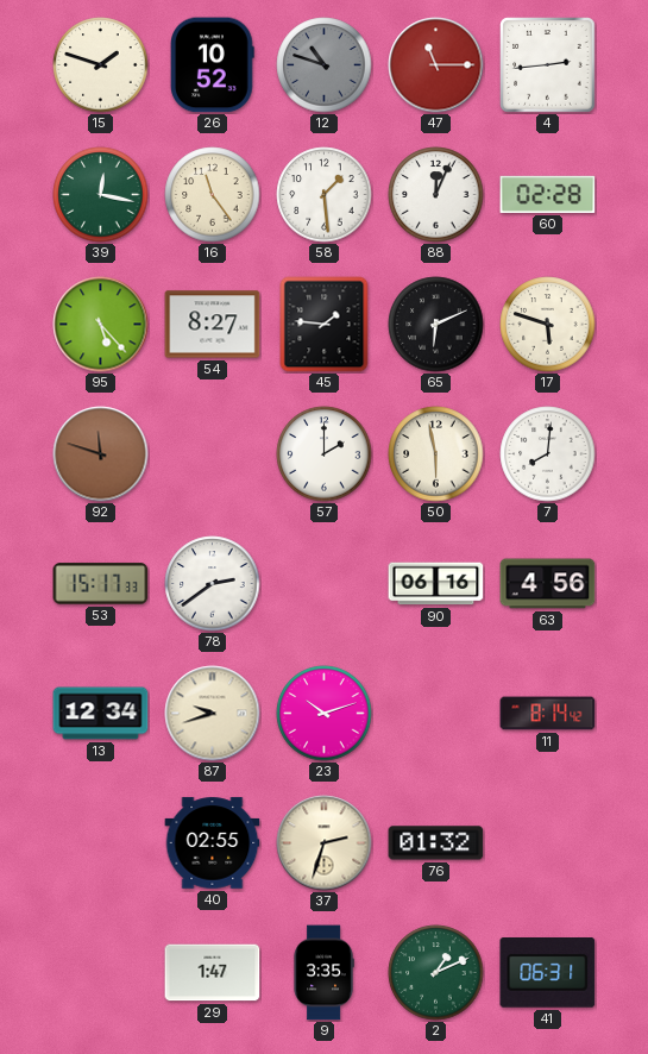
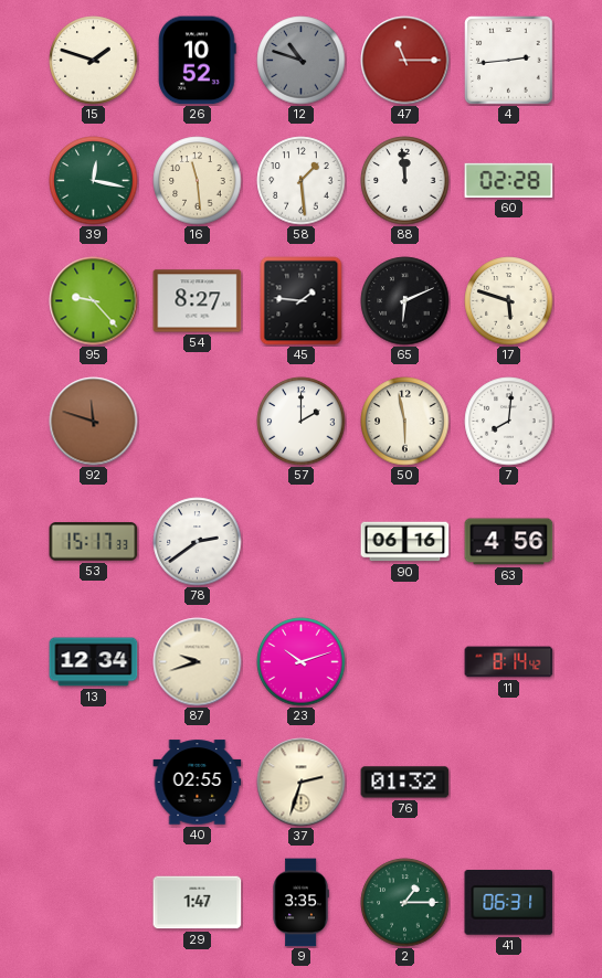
16: 11:24 -> 11:29
88: 12:04 -> 11:59
95: 5:23 -> 9:23
2: 1:11 -> 1:15
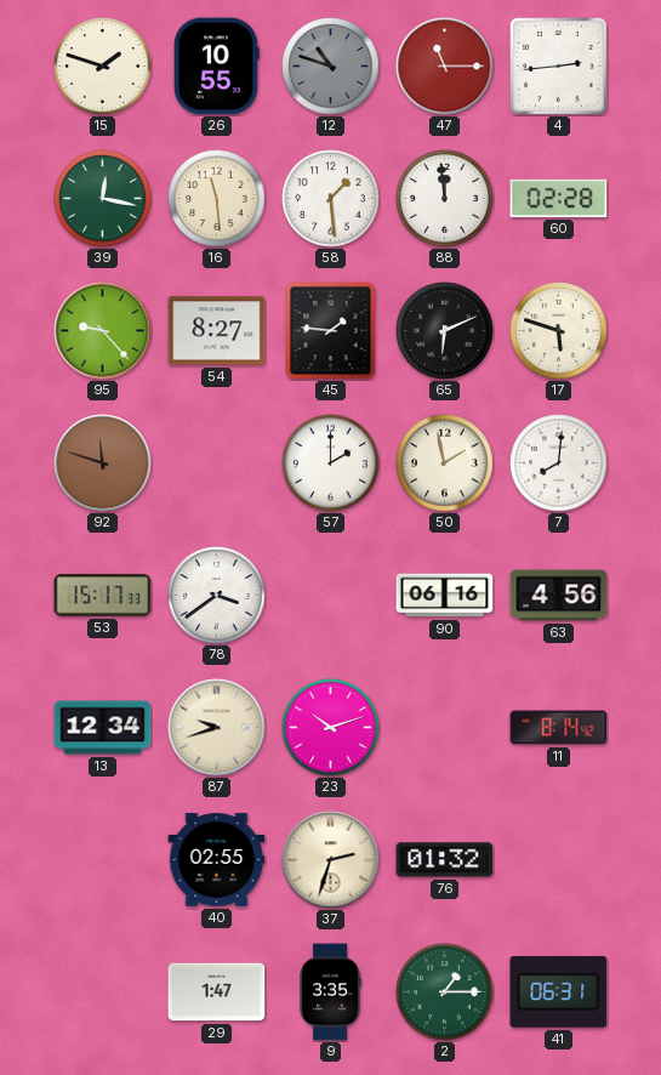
26: 10:52 -> 10:55
50: 5:58 -> 1:58
78: 2:39 -> 3:39
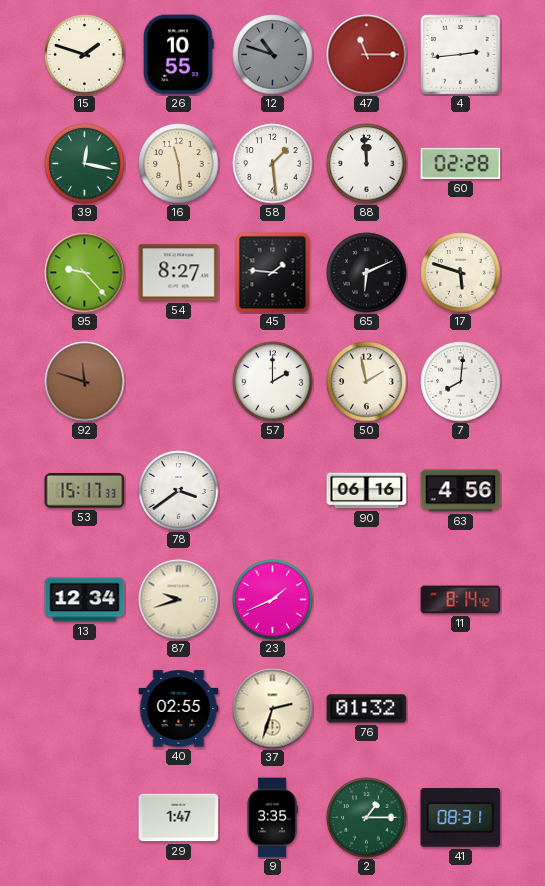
23: 10:12 -> 1:41
41: 06:31 -> 08:31
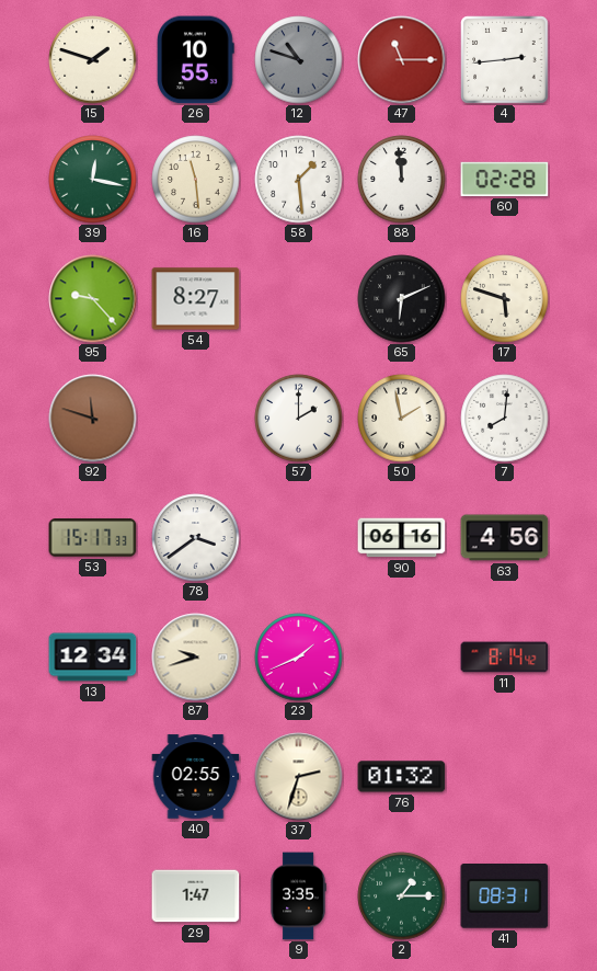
45: 1:46 -> none
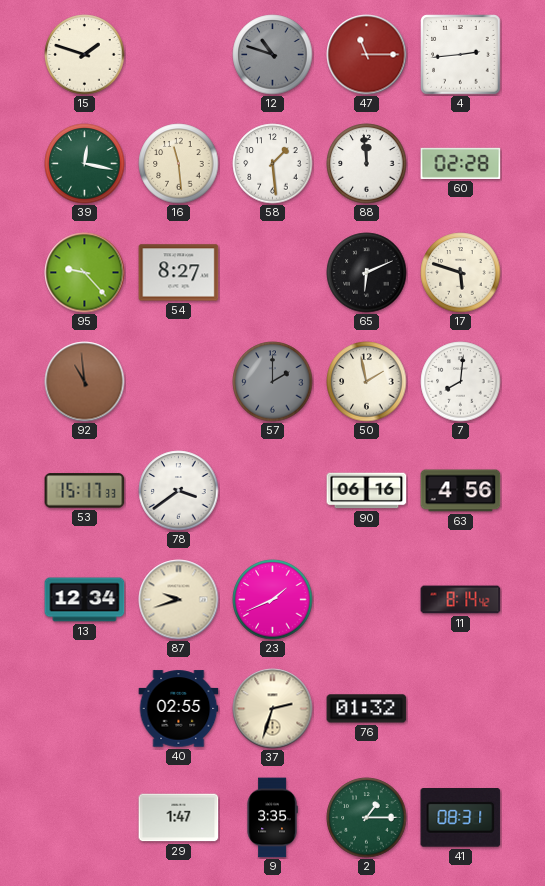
26: 10:55 -> none
92: 11:48 -> 10:59
57 dial: white -> grey
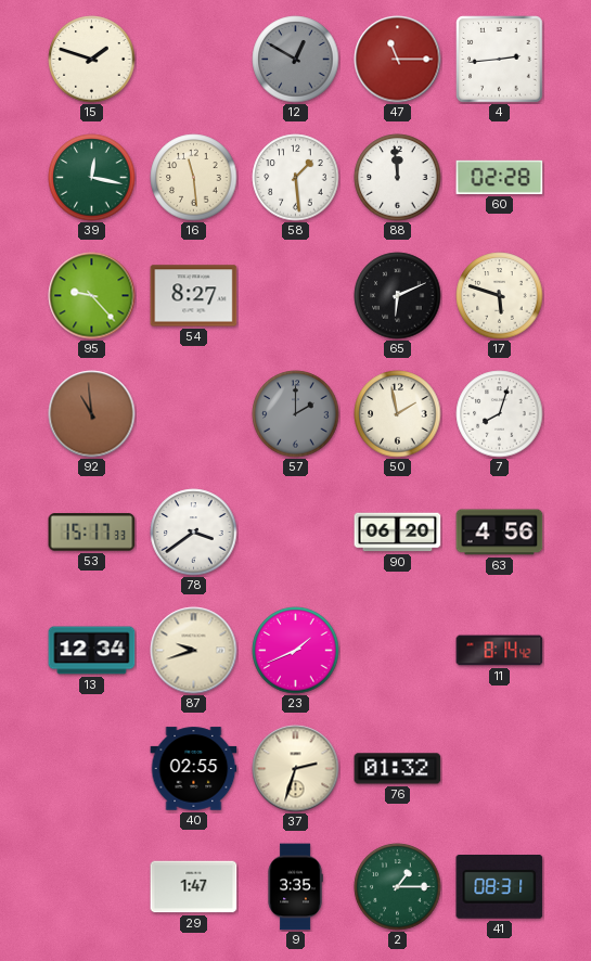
12: 10:48 -> 12:50
7: 8:01 -> 8:03
90: 06:16 -> 06:20
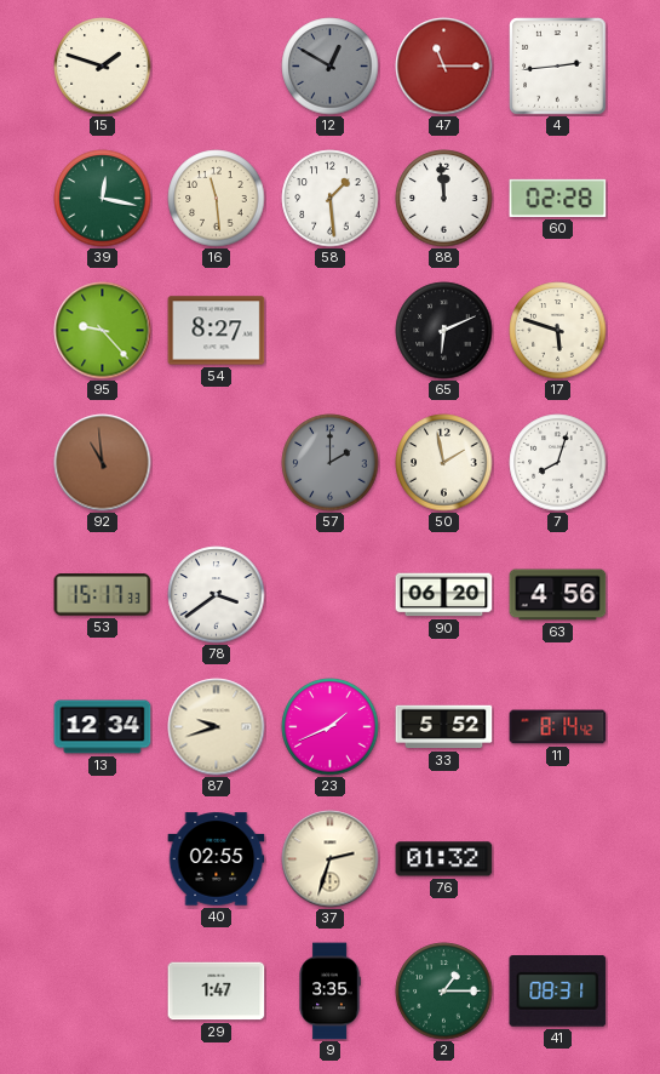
33: none -> 5:52
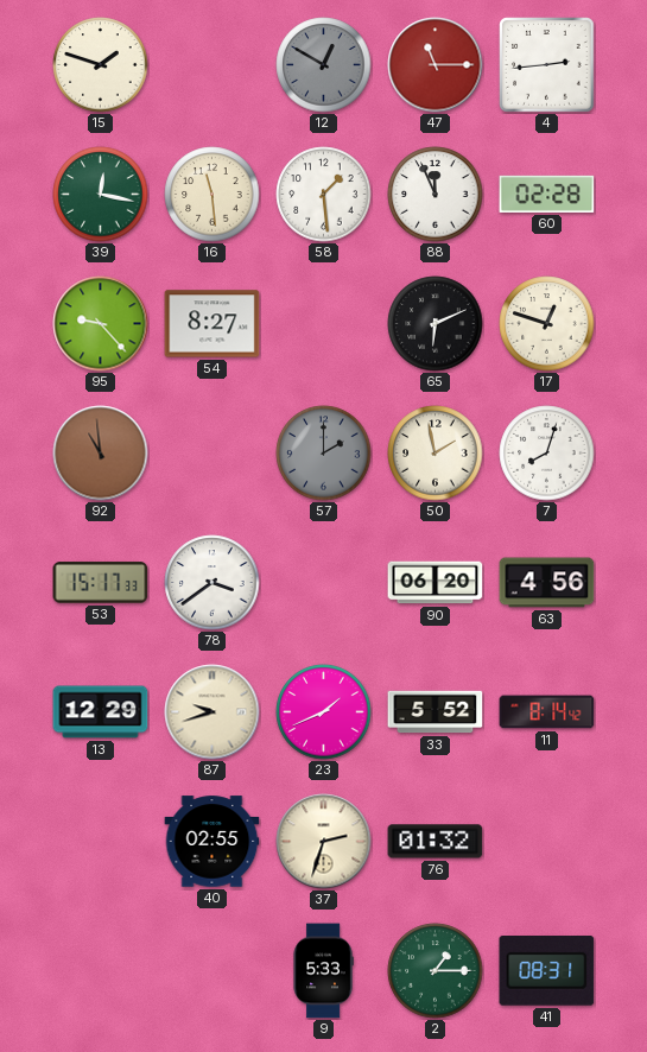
88: 11:59 -> 11:56
17: 5:48 -> 12:48
13: 12:34 -> 12:29
29: 1:47 -> none
9: 3:35 -> 5:33
